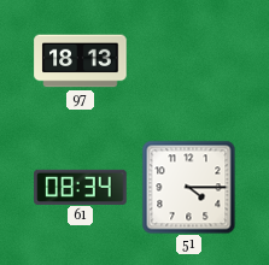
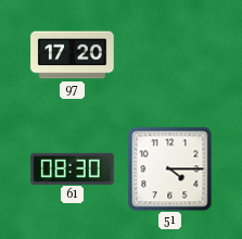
97: 18:13 -> 17:20
61: 08:34 -> 08:30
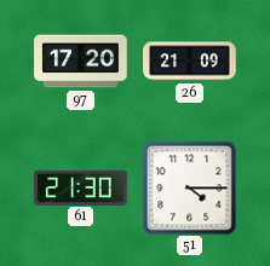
26: none -> 21:09
61: 08:30 -> 21:30
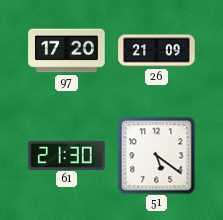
51: 4:15 -> 5:21
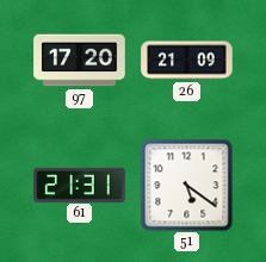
61: 21:30 -> 21:31
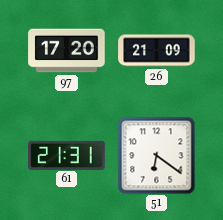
51: 5:21 -> 6:21
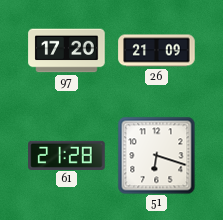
61: 21:31 -> 21:28
51: 6:21 -> 6:18
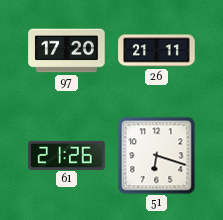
26: 21:09 -> 21:11
61: 21:28 -> 21:26
